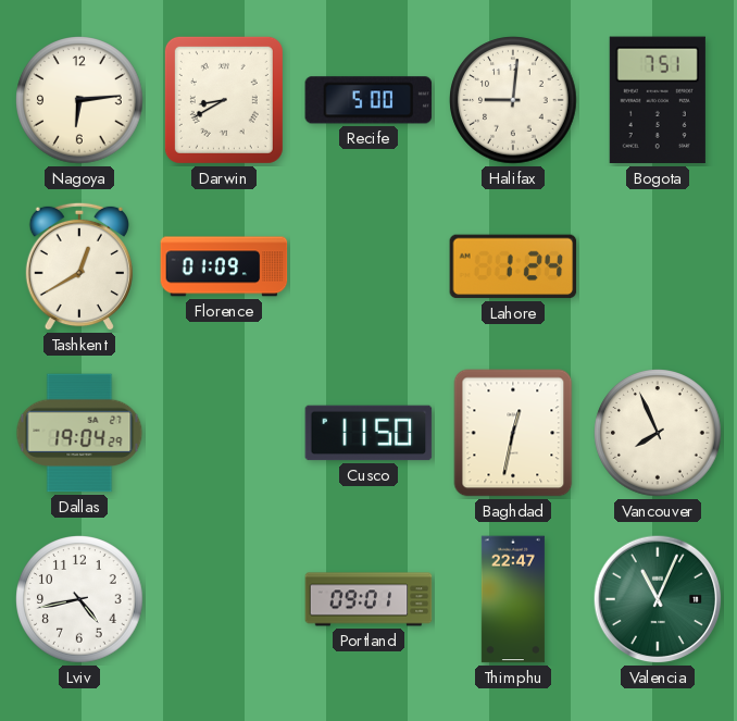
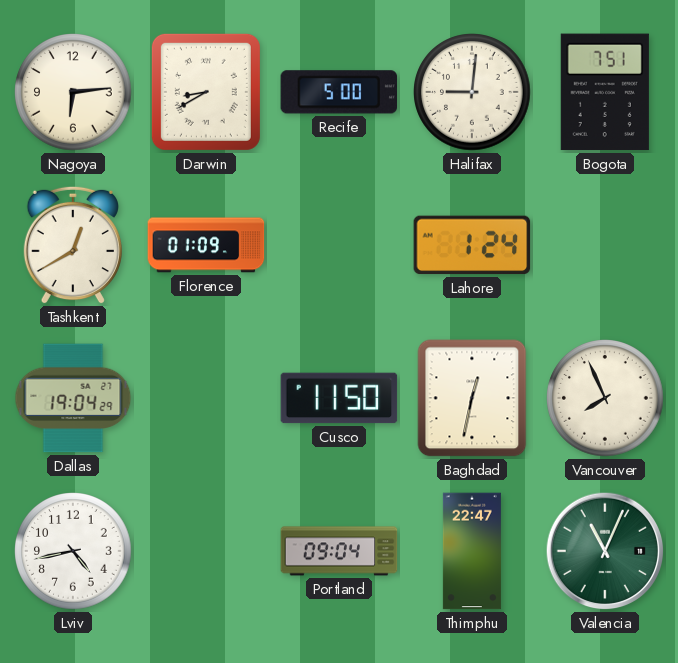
Portland: 09:01 -> 09:04
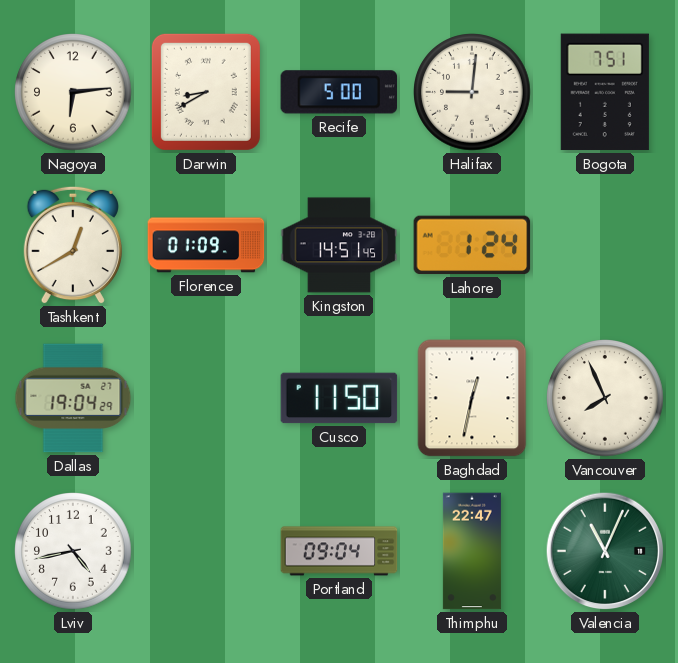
Kingston: none -> 14:51
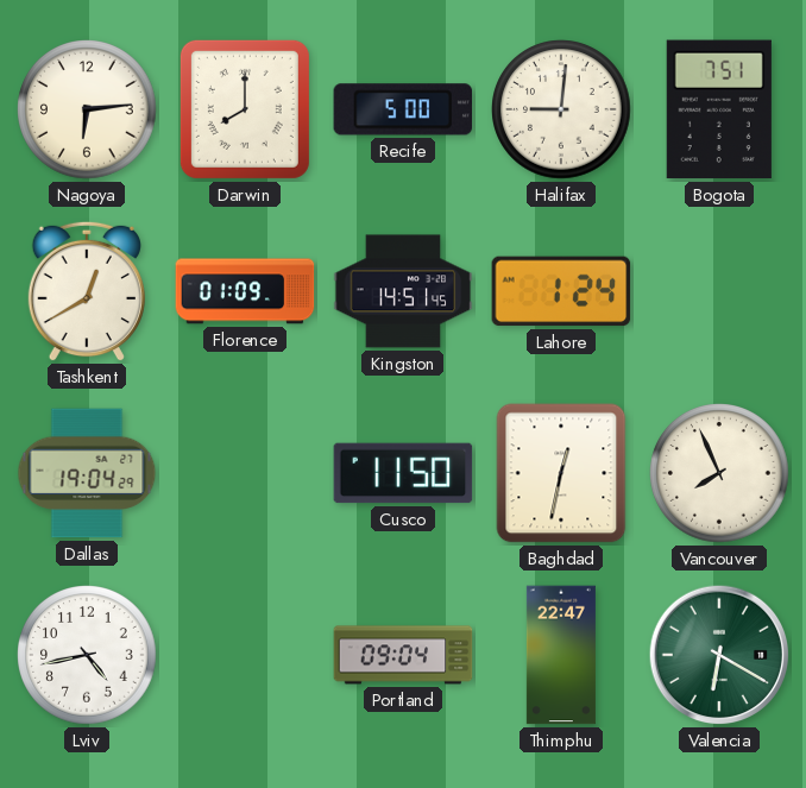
Darwin: 8:40 -> 8:00
Valencia: 11:04 -> 6:20
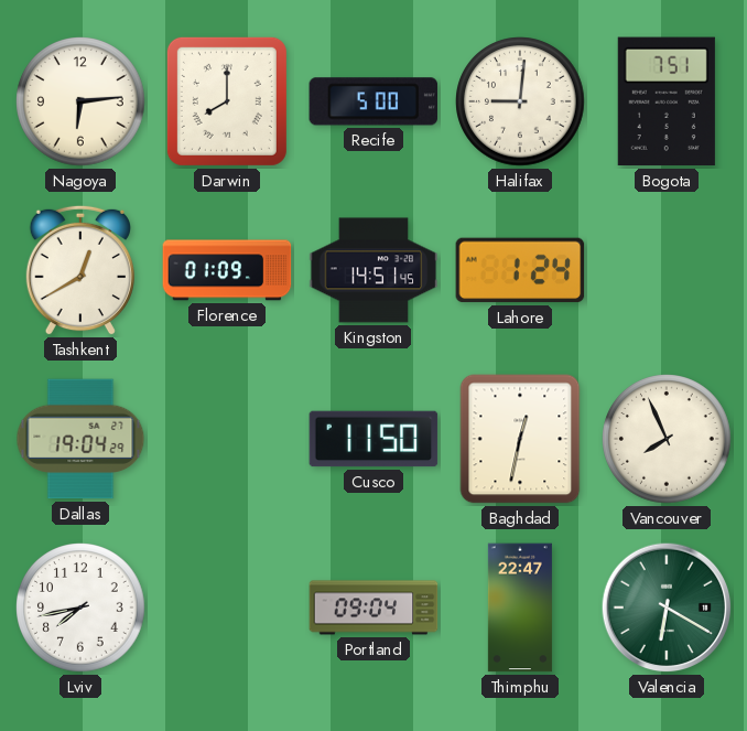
Lviv: 4:43 -> 7:43
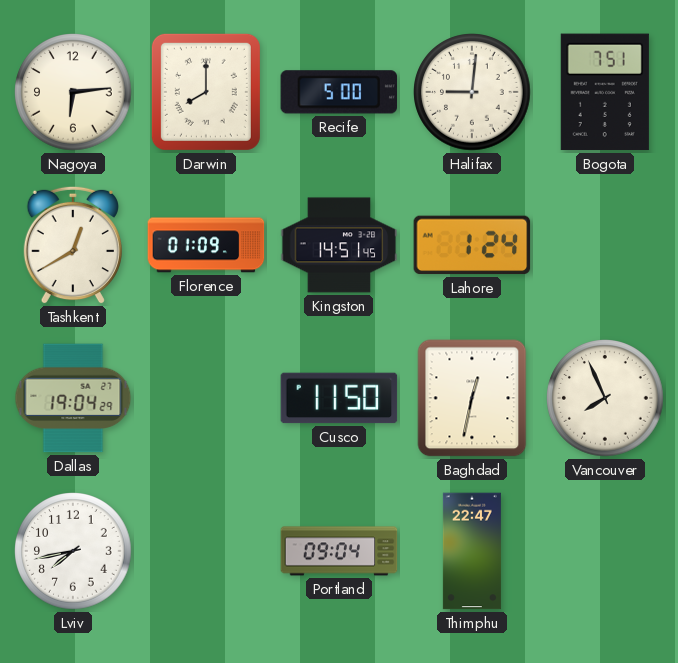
Valencia: 6:20 -> none
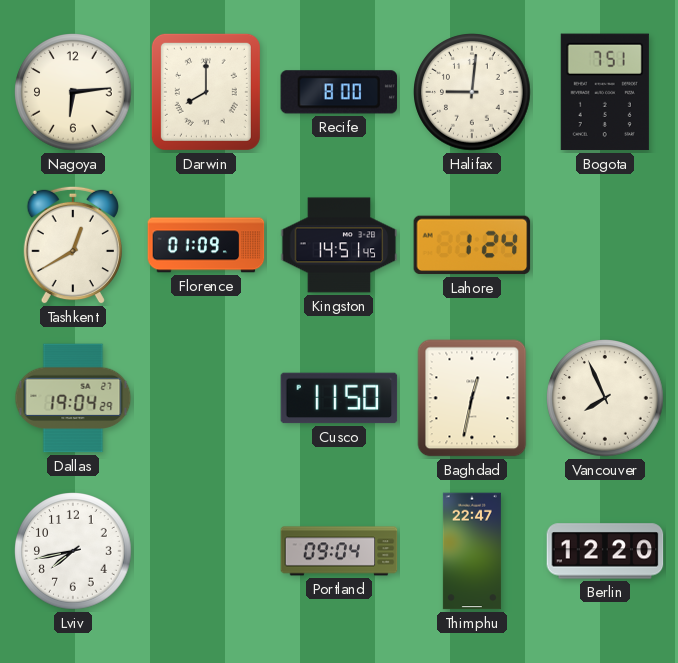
Recife: 5:00 -> 8:00
Berlin: none -> 12:20
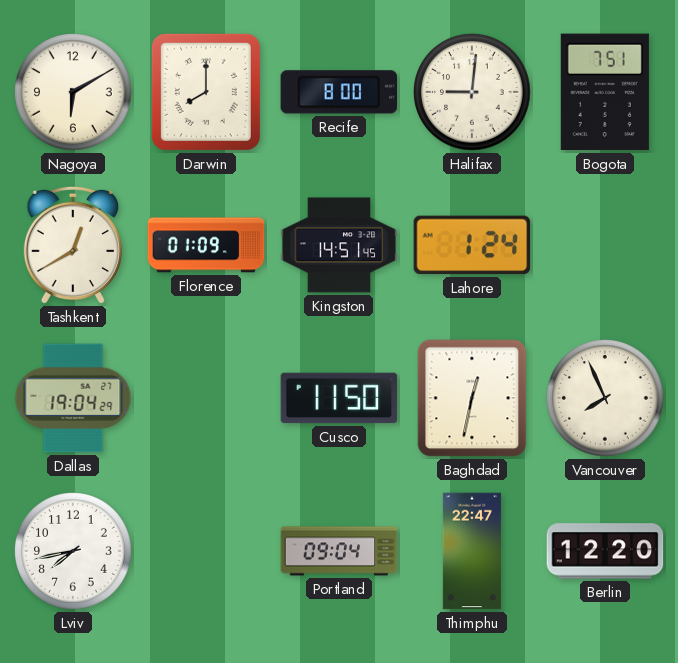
Nagoya: 6:14 -> 6:10
